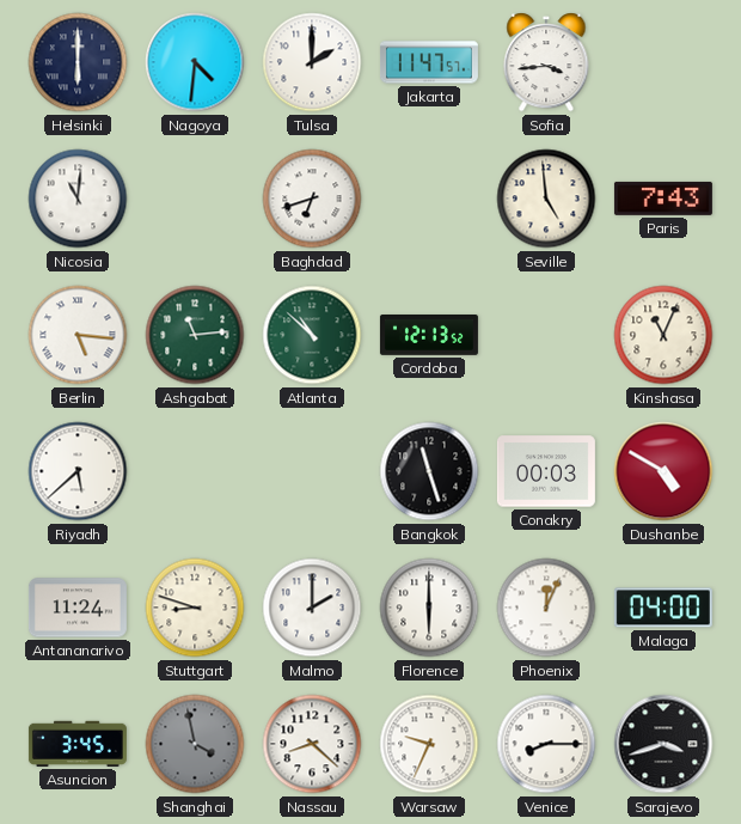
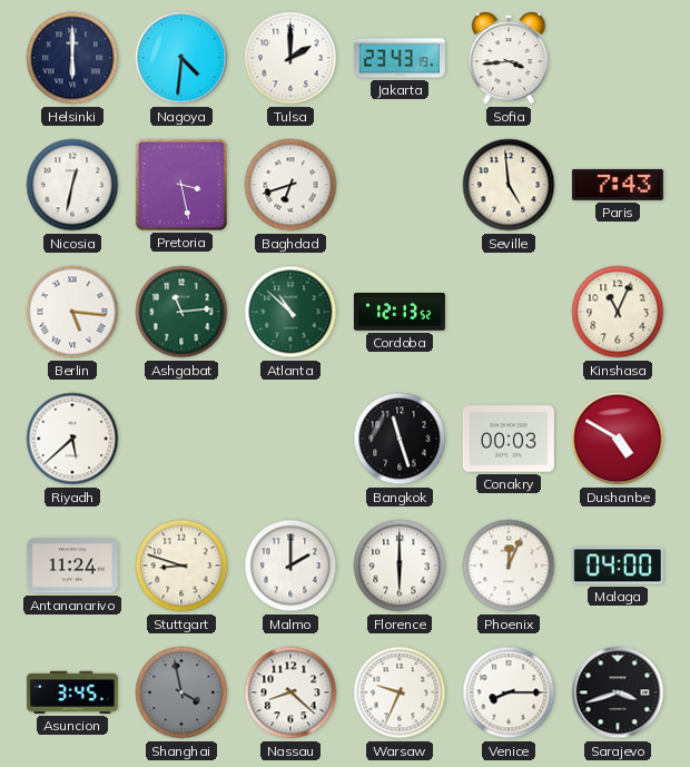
Jakarta: 11:47 -> 23:43
Nicosia: 11:01 -> 12:32
Pretoria: none -> 3:28
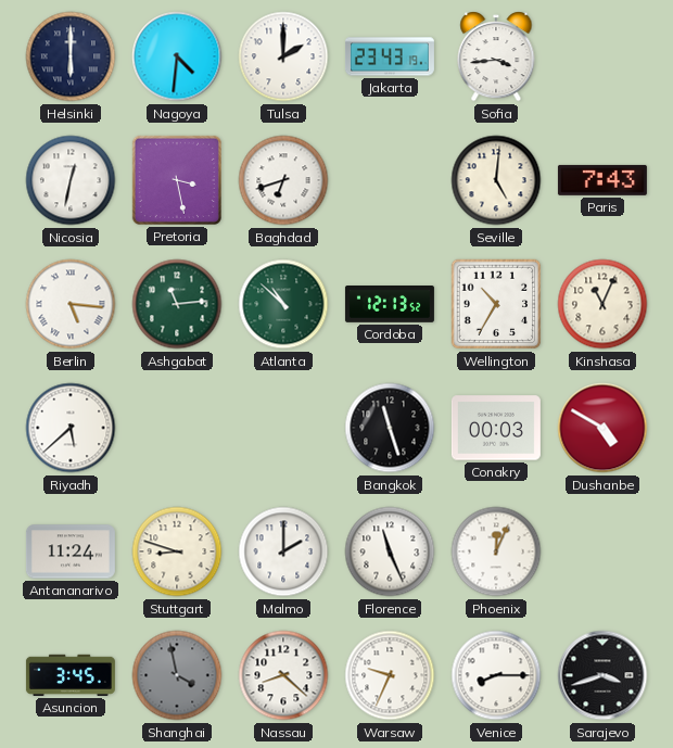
Seville: 4:59 -> 5:01
Wellington: none -> 10:35
Florence: 6:00 -> 11:26
Malaga: 04:00 -> none
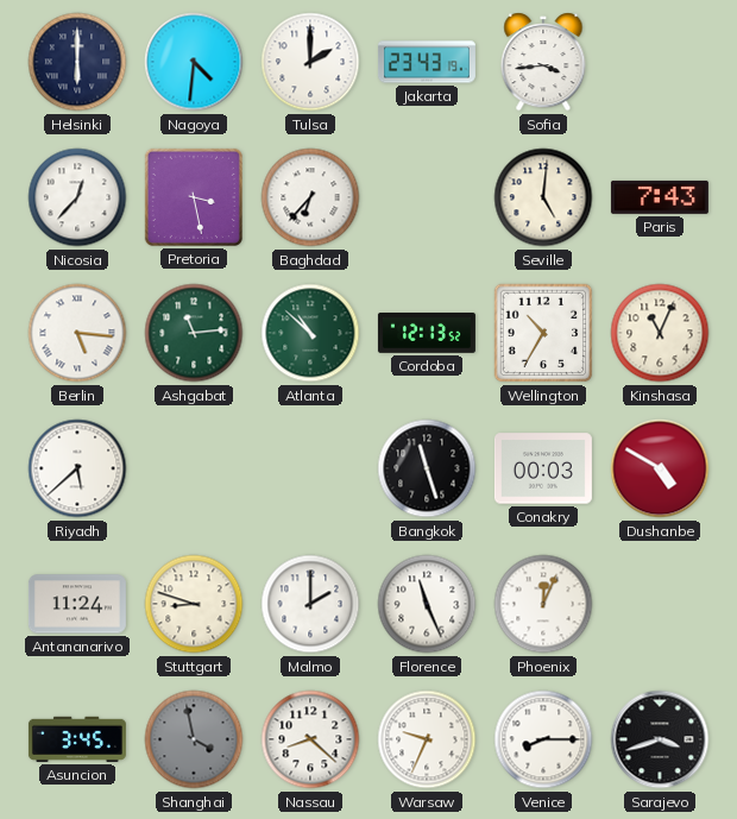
Nicosia: 12:32 -> 12:37
Baghdad: 6:42 -> 6:37
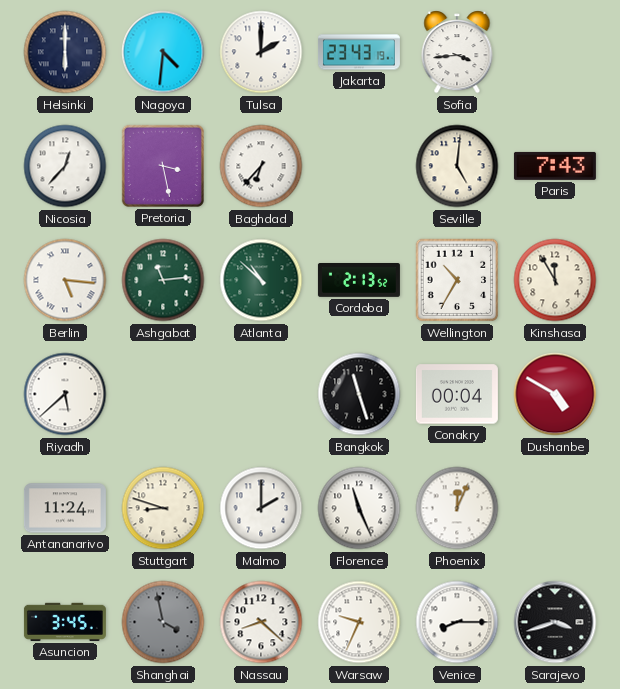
Cordoba: 12:13 -> 2:13
Kinshasa: 11:04 -> 11:55
Conakry: 00:03 -> 00:04
